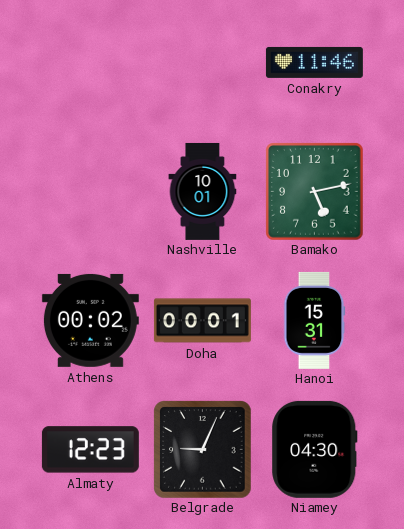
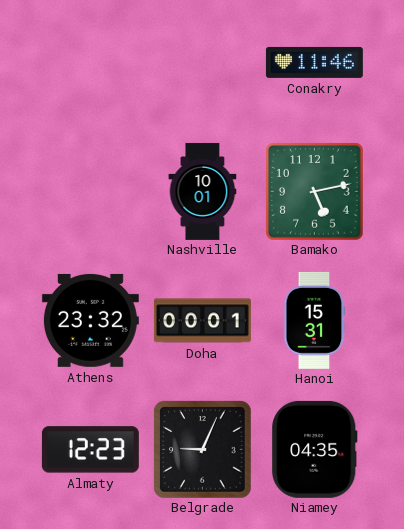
Athens: 00:02 -> 23:32
Niamey: 04:30 -> 04:35
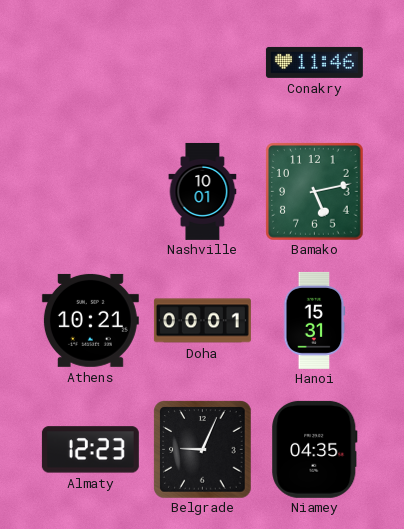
Athens: 23:32 -> 10:21
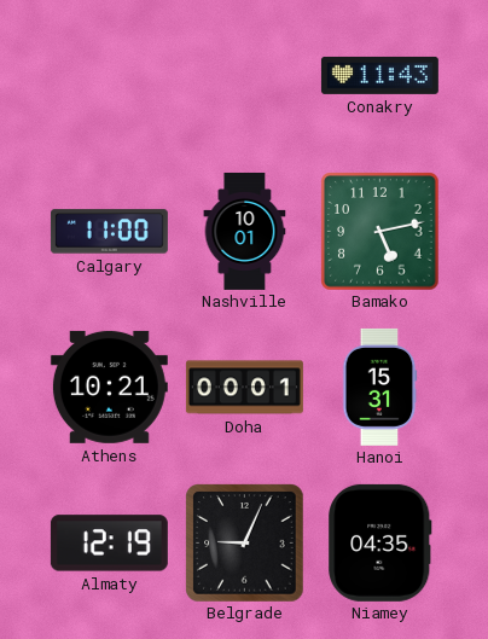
Conakry: 11:46 -> 11:43
Calgary: none -> 11:00
Almaty: 12:23 -> 12:19
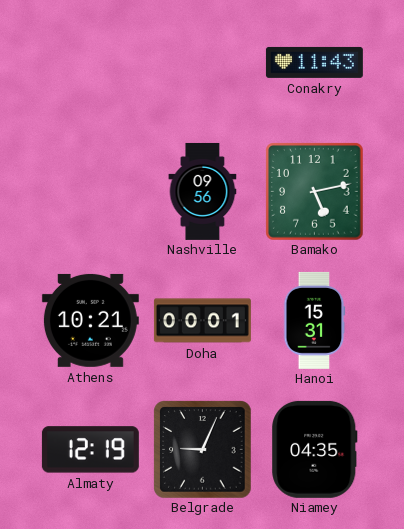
Calgary: 11:00 -> none
Nashville: 10:01 -> 09:56
